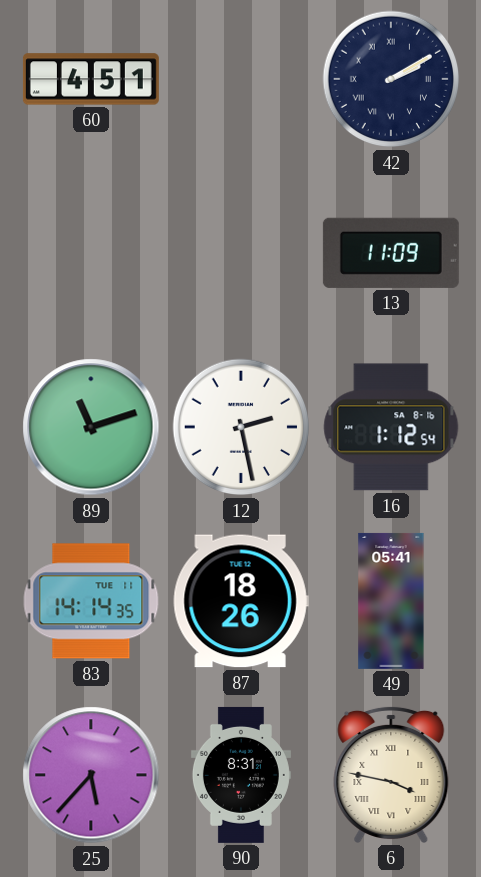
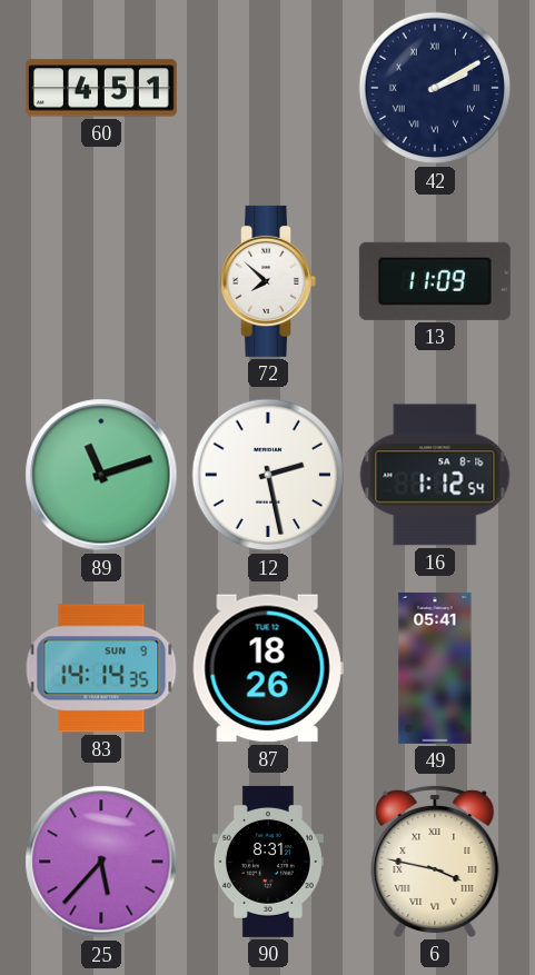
72: none -> 7:52
83 date: TUE 11 -> SUN 9
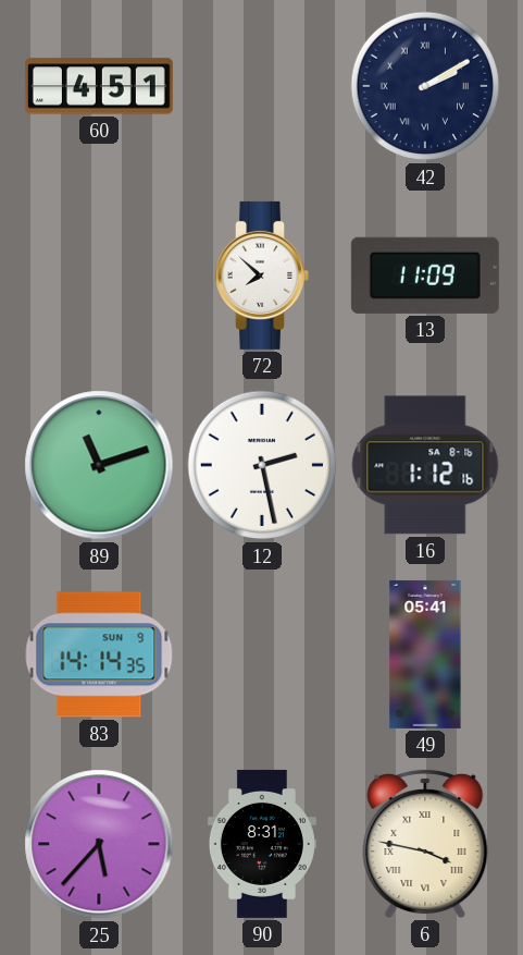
16: 1:12:54 -> 1:12:16
87: 18:26 -> none
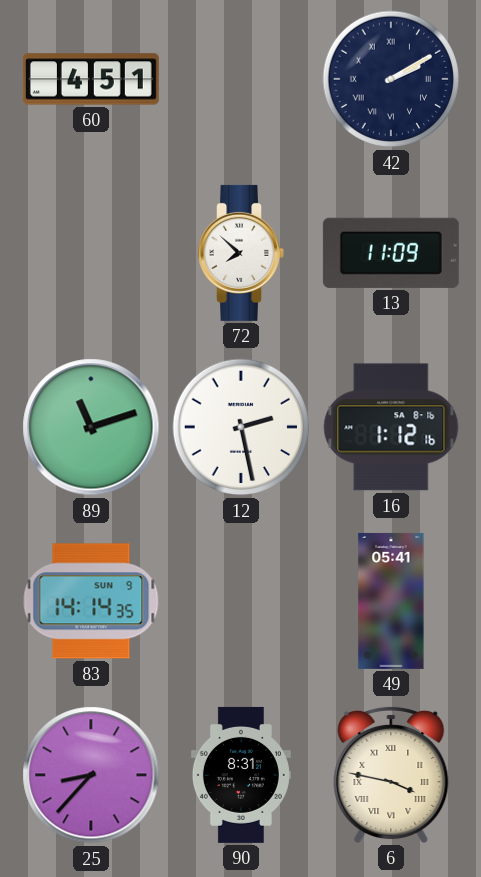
25: 5:37 -> 8:37
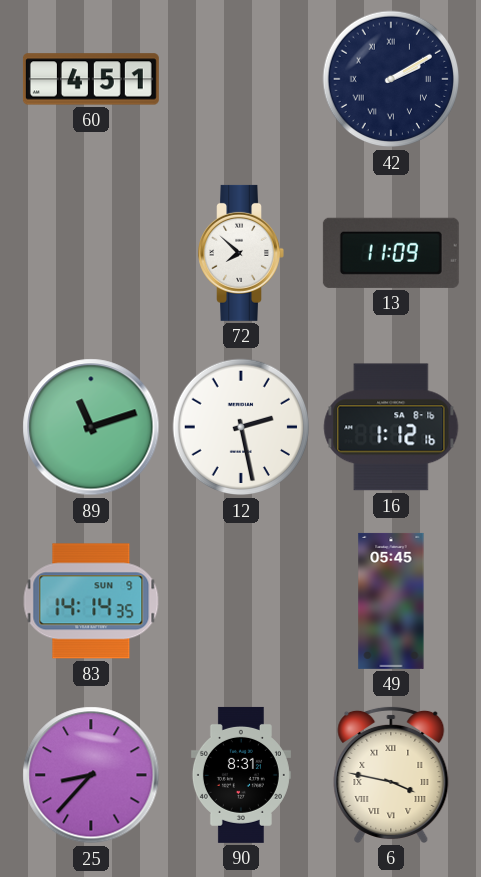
49: 05:41 -> 05:45
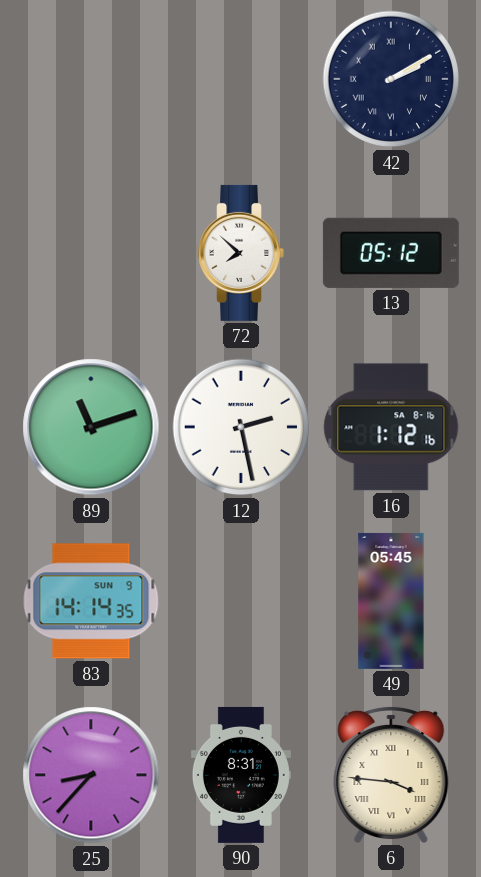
60: 4:51 -> none
13: 11:09 -> 05:12
6: 3:47 -> 3:46
